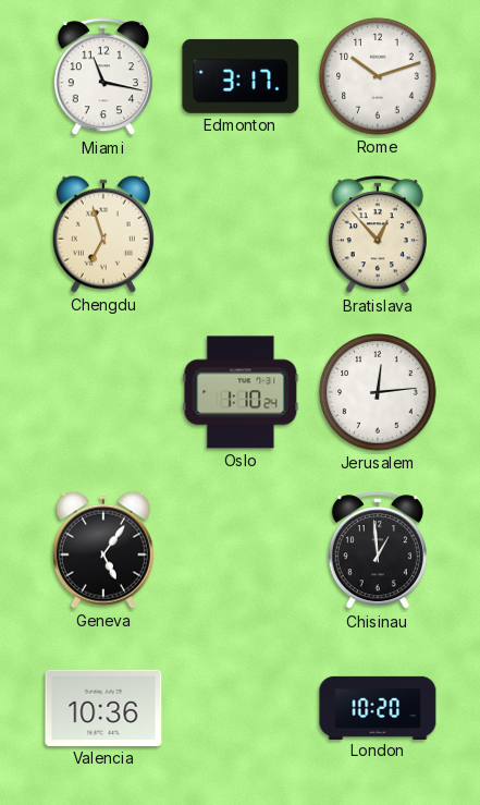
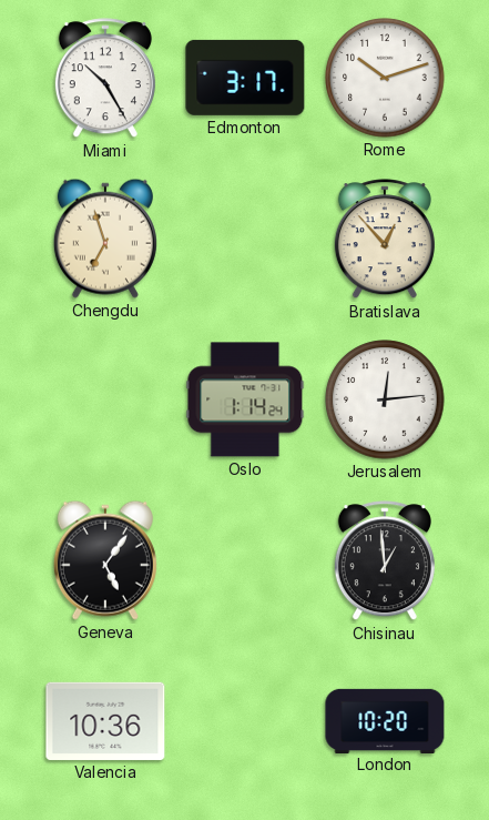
Miami: 11:17 -> 10:25
Oslo: 1:10 -> 1:14
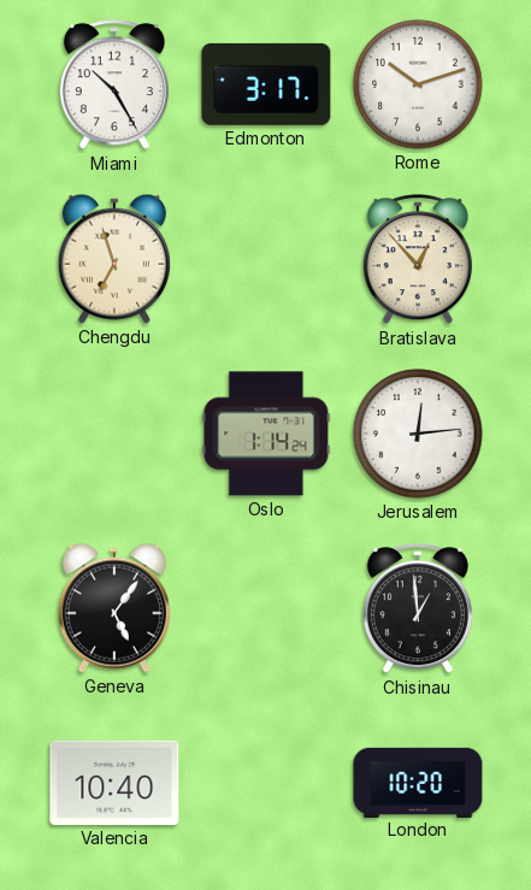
Valencia: 10:36 -> 10:40
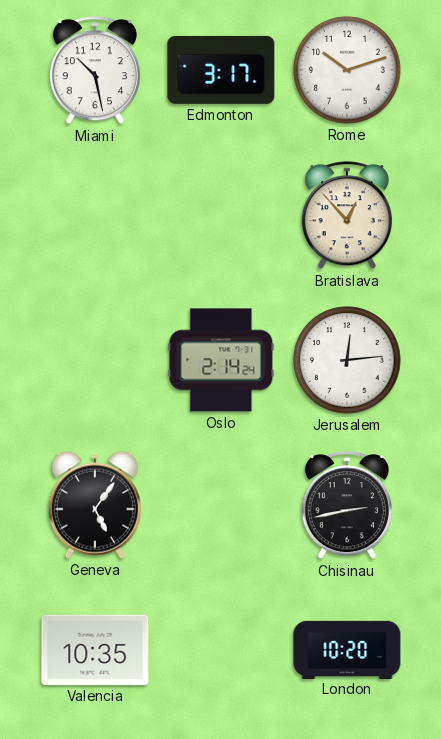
Miami: 10:25 -> 10:28
Chengdu: 6:57 -> none
Oslo: 1:14 -> 2:14
Chisinau: 12:59 -> 2:43
Valencia: 10:40 -> 10:35
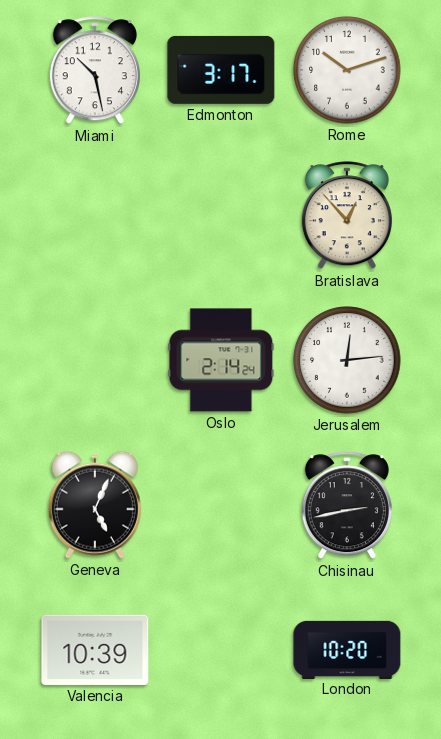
Geneva: 5:06 -> 5:04
Valencia: 10:35 -> 10:39
